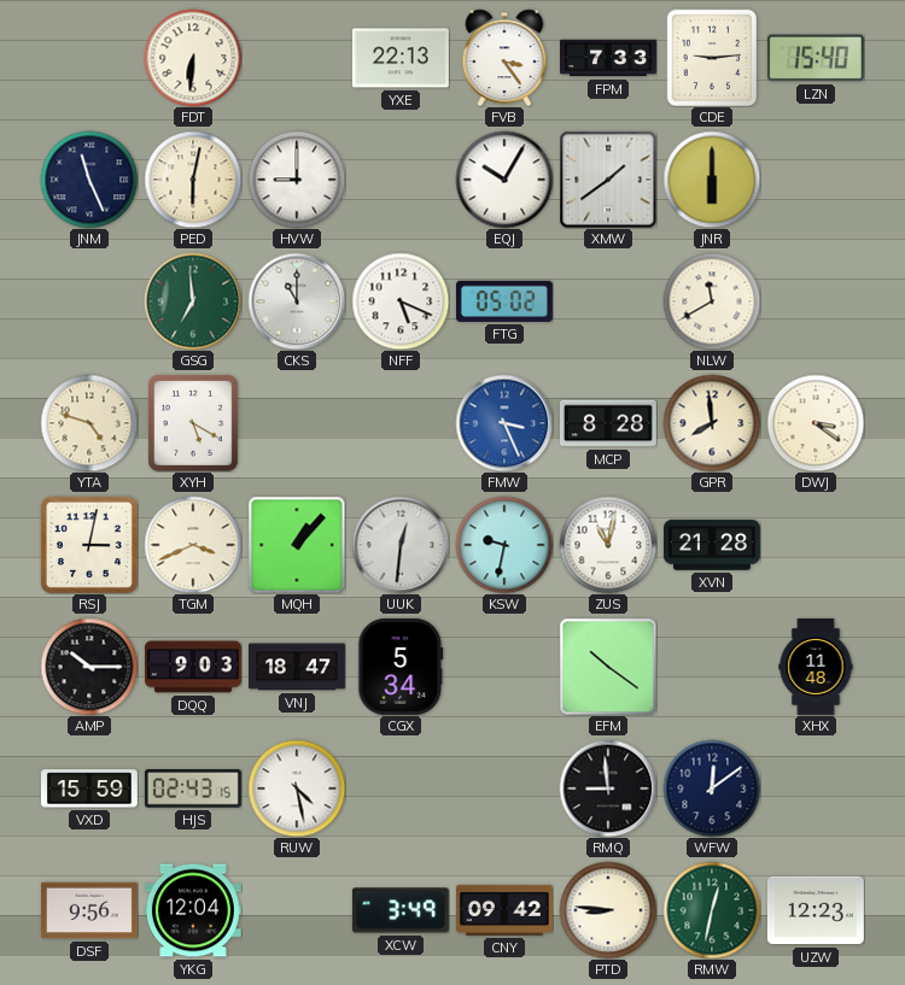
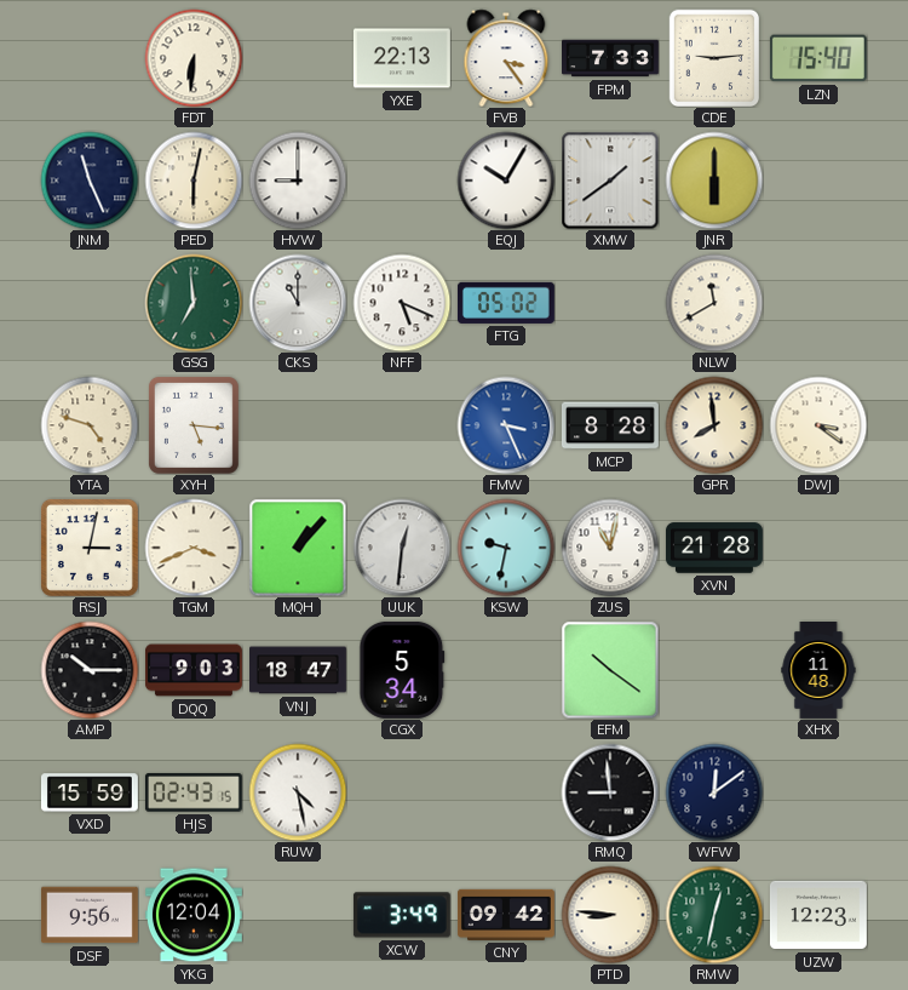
XYH: 5:20 -> 5:16
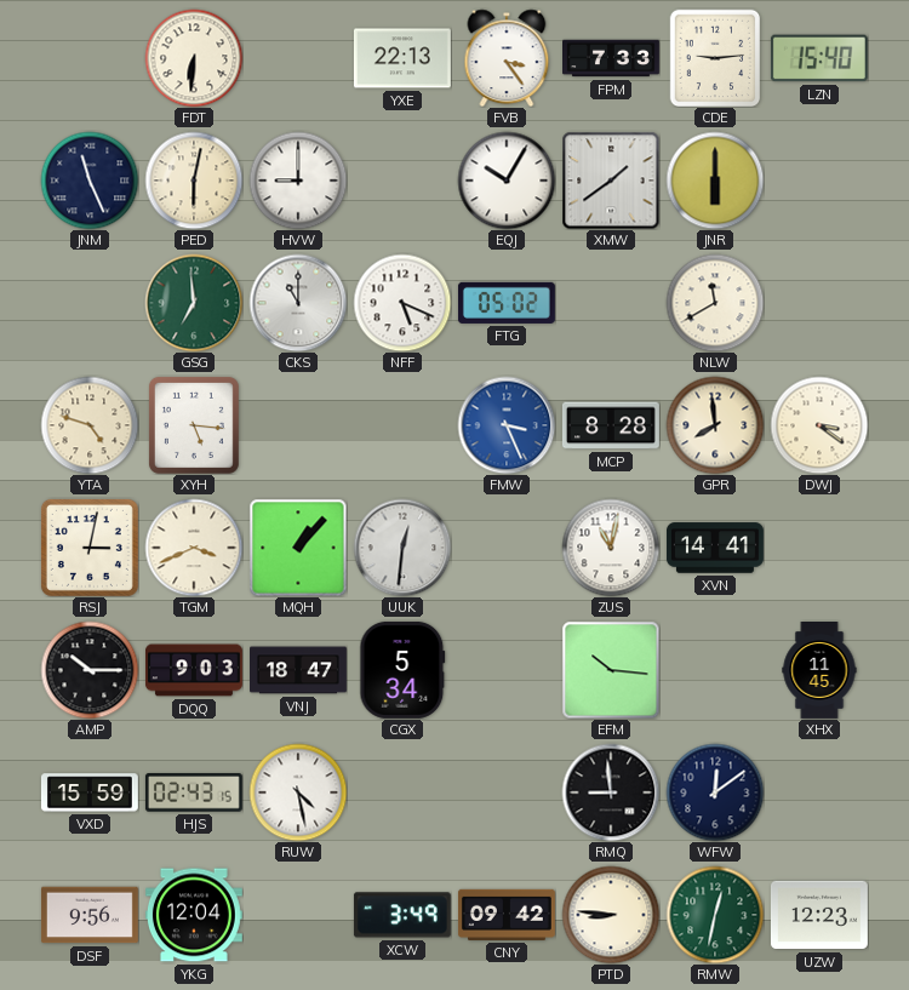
KSW: 9:32 -> none
XVN: 21:28 -> 14:41
EFM: 10:21 -> 10:16
XHX: 11:48 -> 11:45
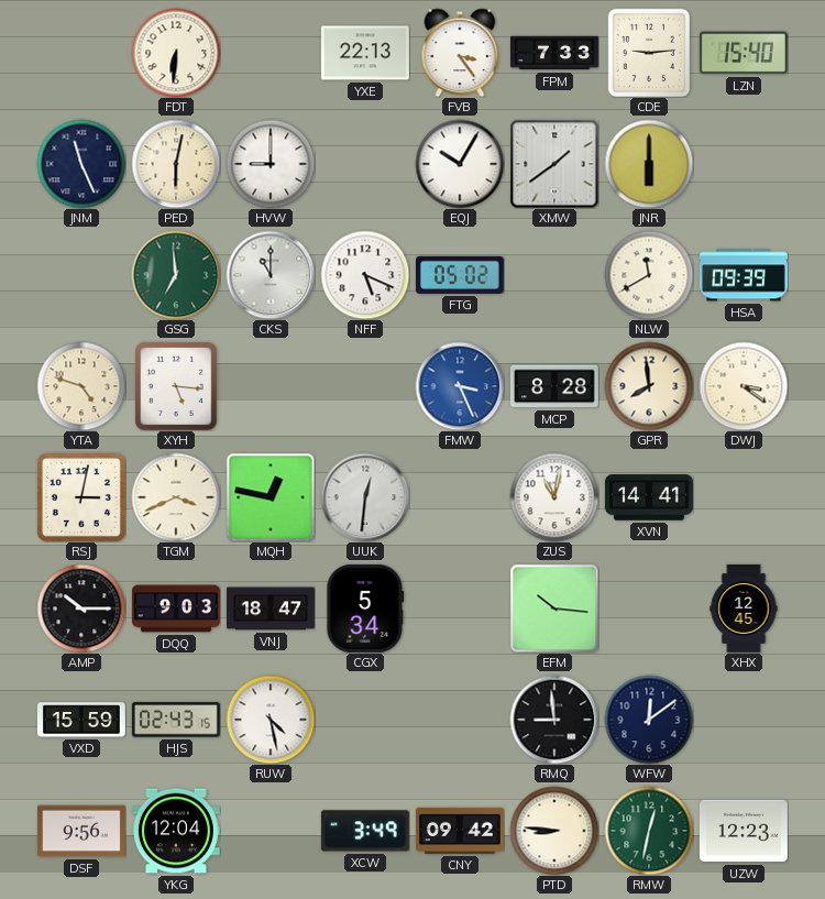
HSA: none -> 09:39
MQH: 1:07 -> 12:47
XHX: 11:45 -> 12:45
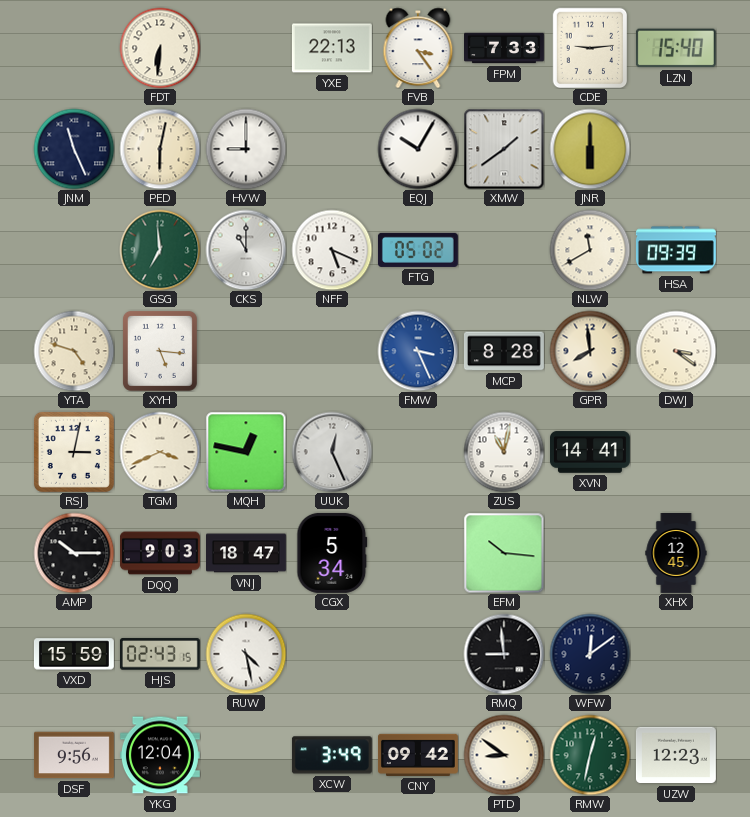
UUK: 12:31 -> 12:26
PTD: 8:46 -> 8:51
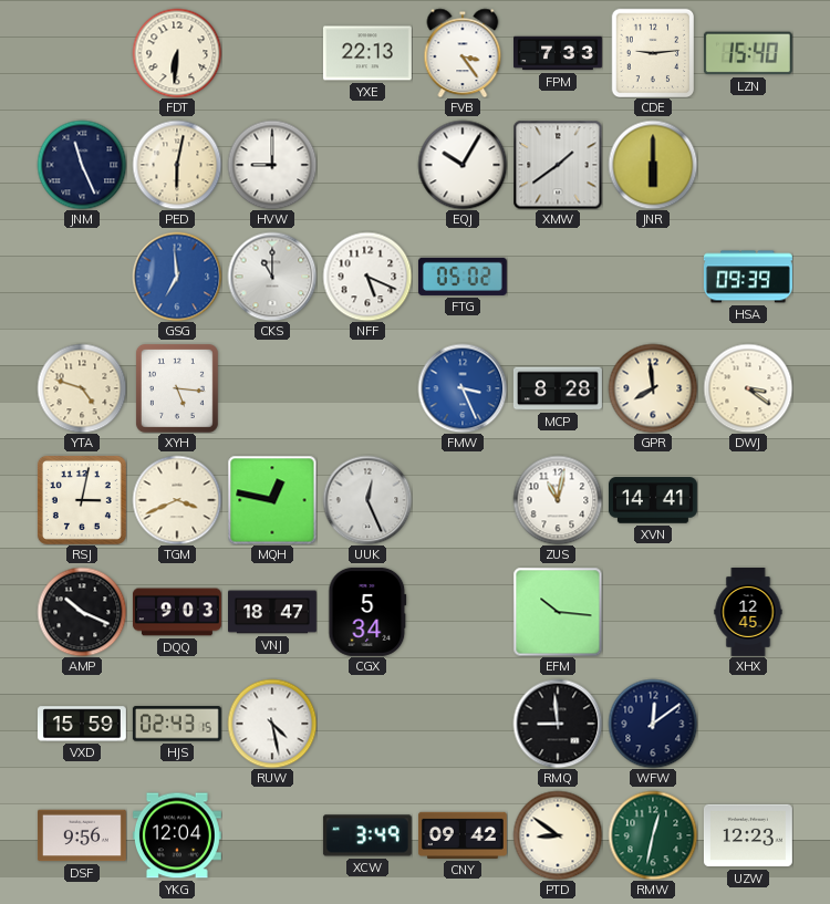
GSG dial: green -> blue
NLW: 11:40 -> none
AMP: 10:15 -> 10:19
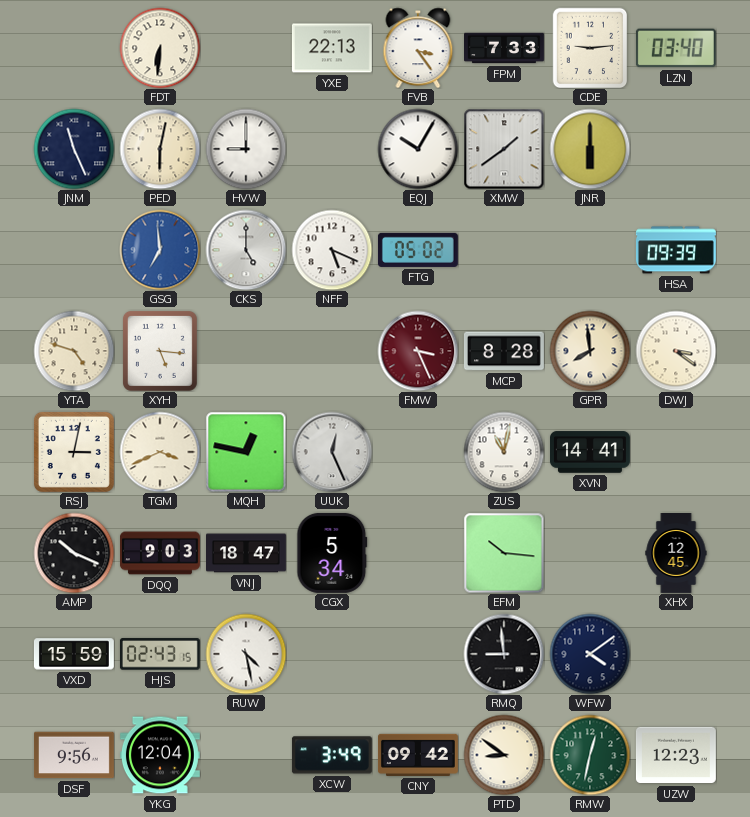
LZN: 15:40 -> 03:40
CKS: 11:00 -> 5:00
FMW dial: blue -> burgundy
WFW: 12:09 -> 4:09
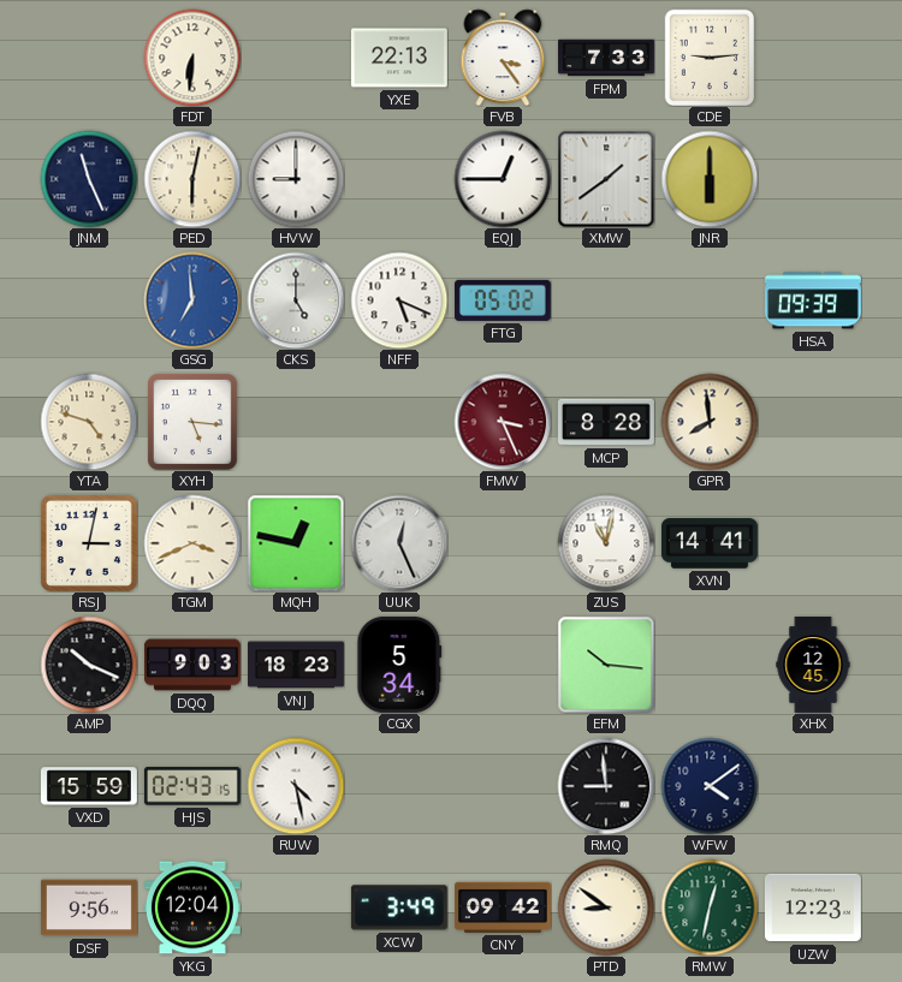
LZN: 03:40 -> none
EQJ: 10:05 -> 12:45
DWJ: 3:21 -> none
VNJ: 18:47 -> 18:23
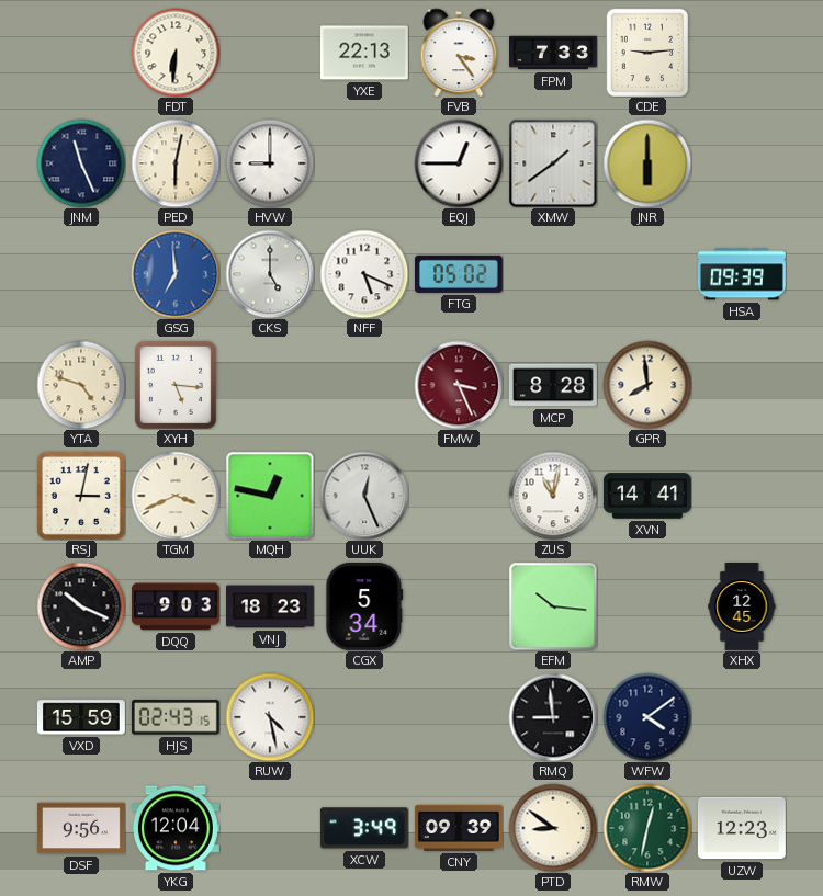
CNY: 09:42 -> 09:39
